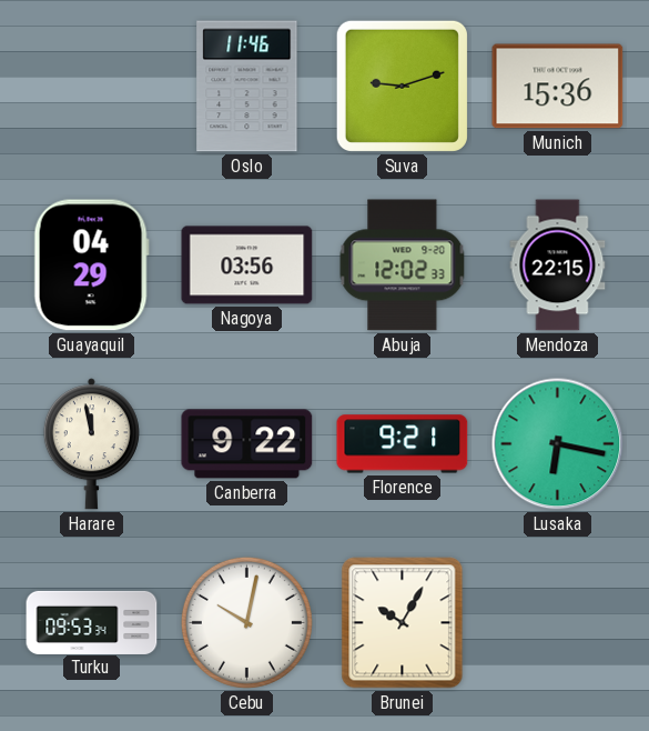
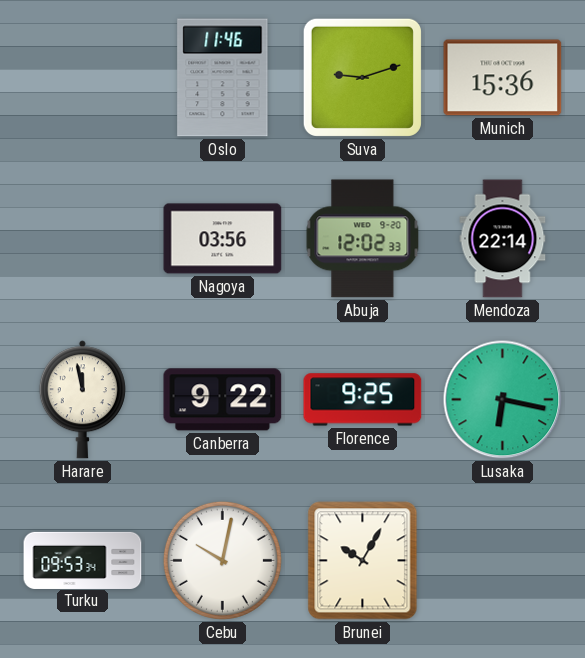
Guayaquil: 04:29 -> none
Mendoza: 22:15 -> 22:14
Florence: 9:21 -> 9:25
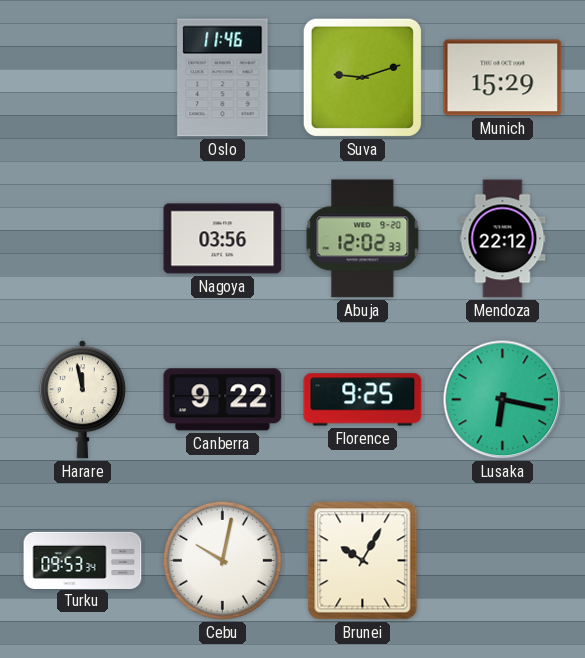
Munich: 15:36 -> 15:29
Mendoza: 22:14 -> 22:12
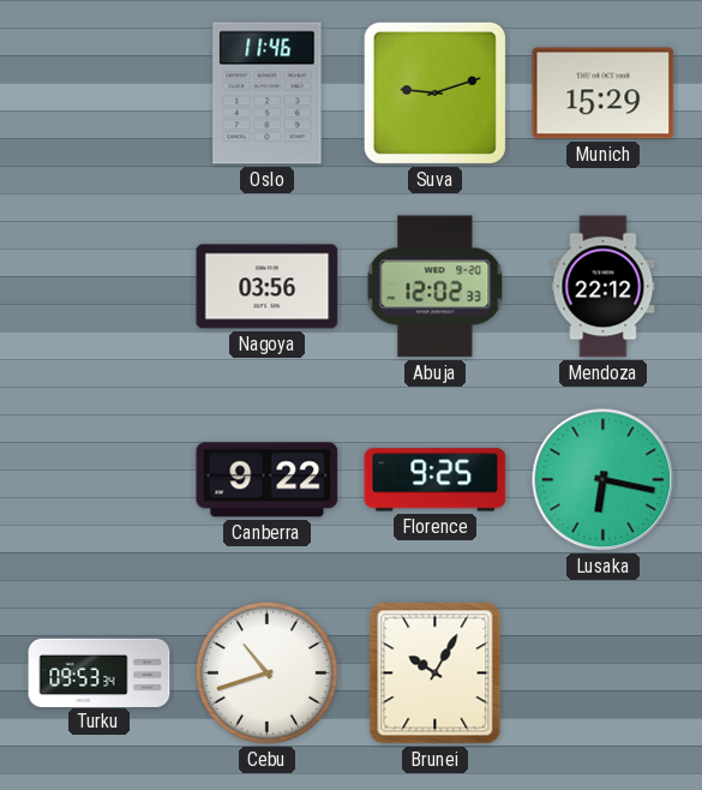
Harare: 11:58 -> none
Cebu: 10:02 -> 10:42
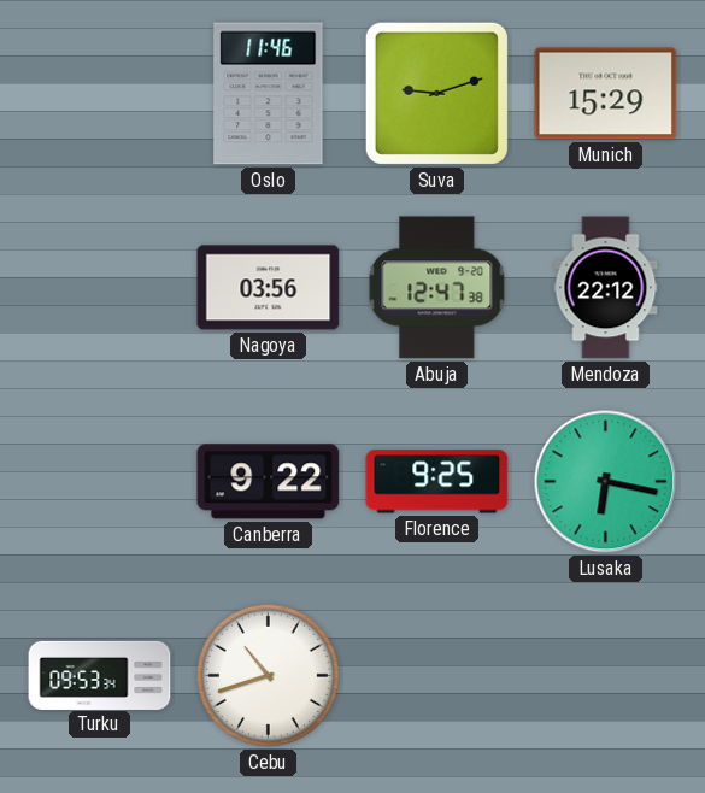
Abuja: 12:02 -> 12:47
Brunei: 10:05 -> none
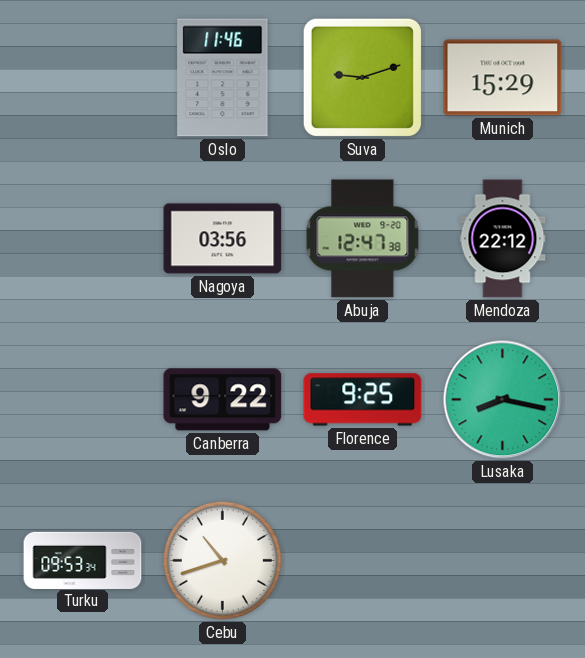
Lusaka: 6:17 -> 8:17
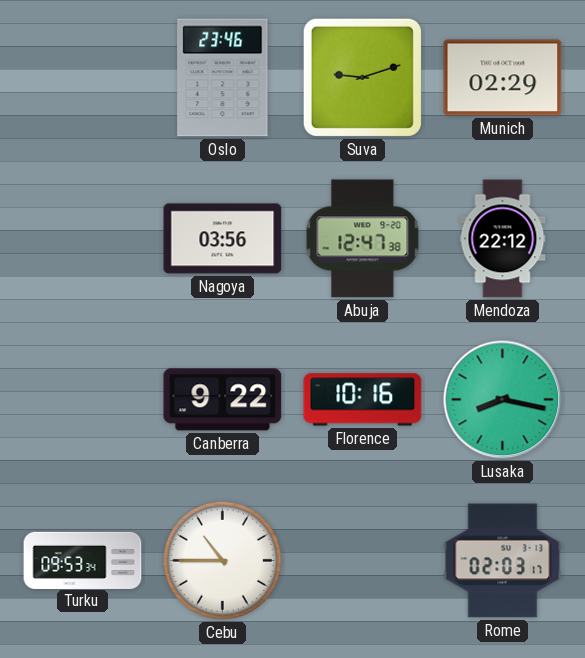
Oslo: 11:46 -> 23:46
Munich: 15:29 -> 02:29
Florence: 9:25 -> 10:16
Cebu: 10:42 -> 10:45
Rome: none -> 02:03
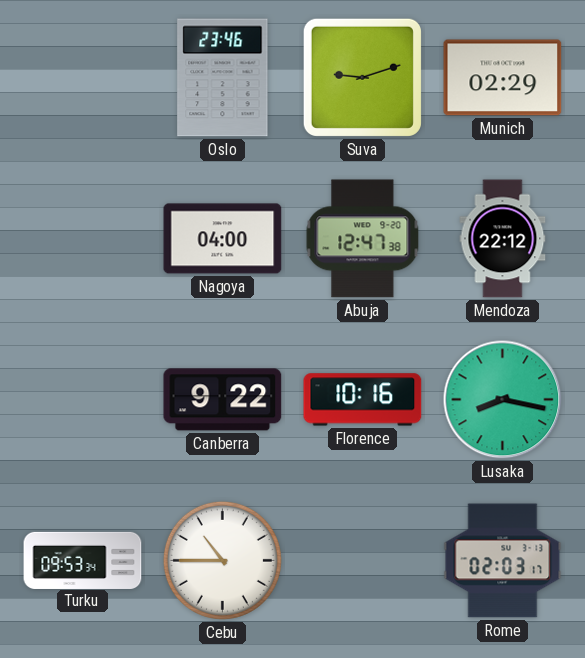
Nagoya: 03:56 -> 04:00
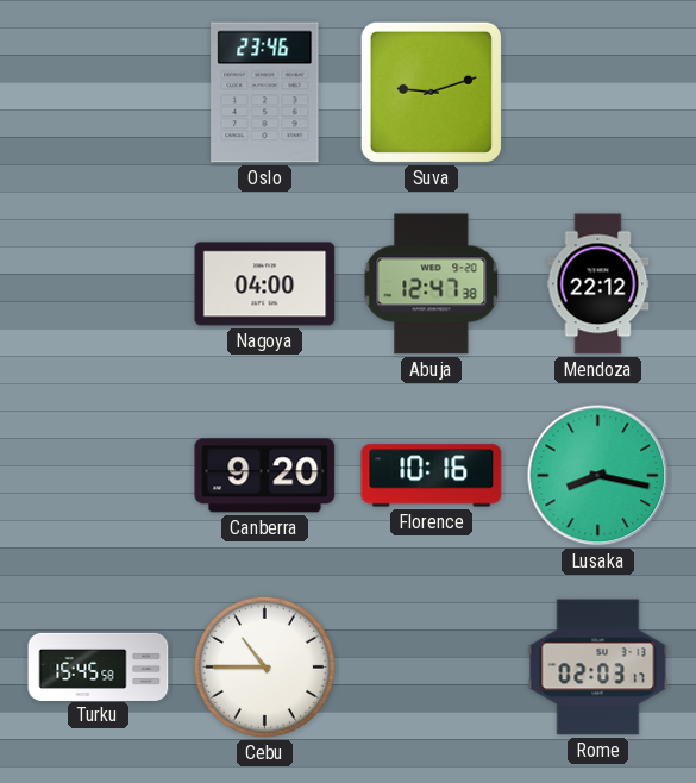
Munich: 02:29 -> none
Canberra: 9:22 -> 9:20
Turku: 09:53 -> 15:45
